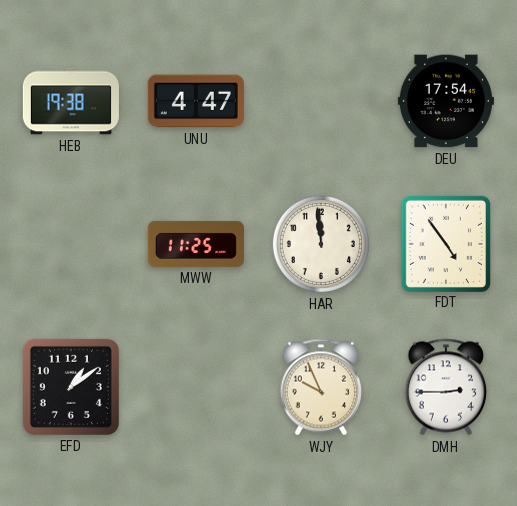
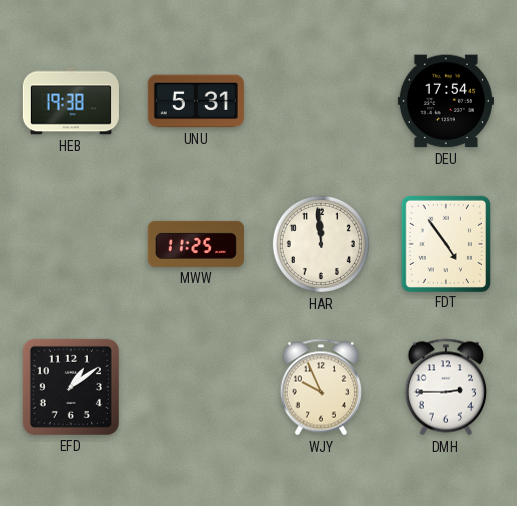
UNU: 4:47 -> 5:31
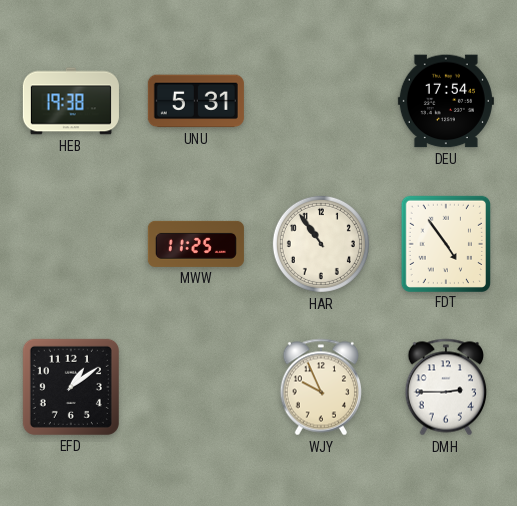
HAR: 11:59 -> 10:54
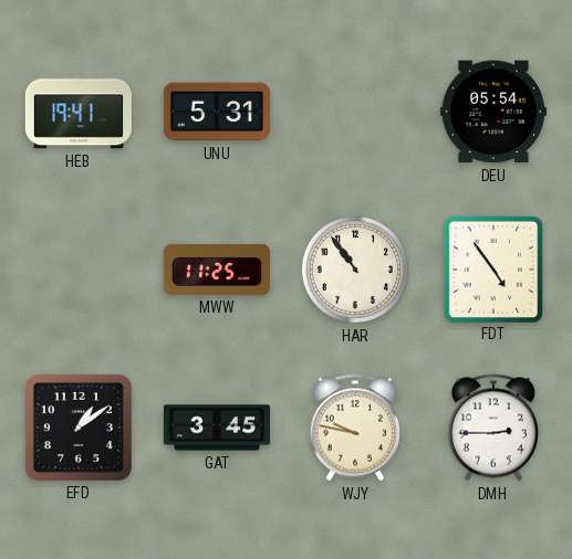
HEB: 19:38 -> 19:41
DEU: 17:54 -> 05:54
GAT: none -> 3:45
WJY: 9:56 -> 9:47
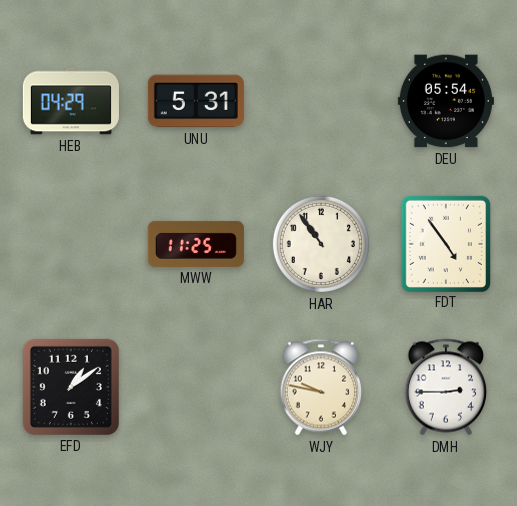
HEB: 19:41 -> 04:29
GAT: 3:45 -> none
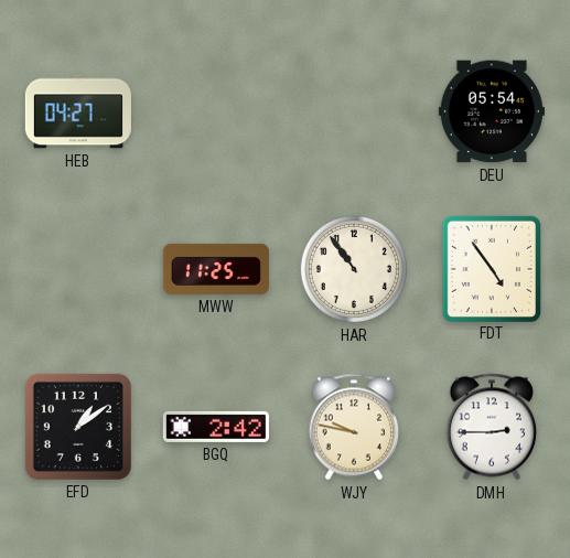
HEB: 04:29 -> 04:27
UNU: 5:31 -> none
BGQ: none -> 2:42
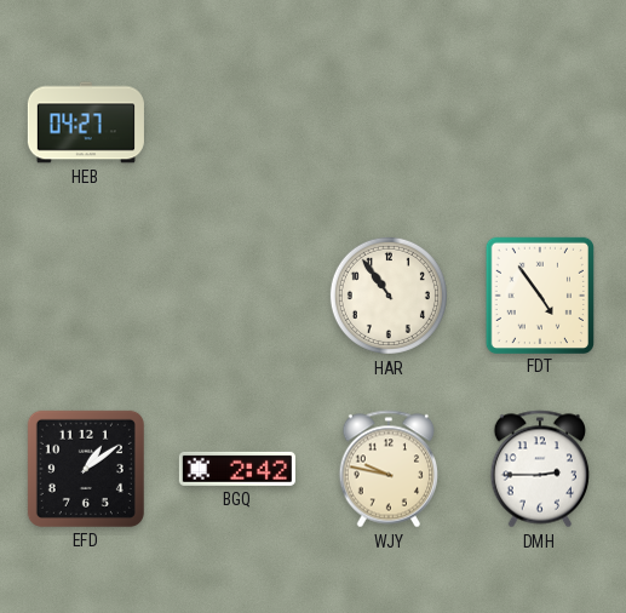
DEU: 05:54 -> none
MWW: 11:25 -> none
